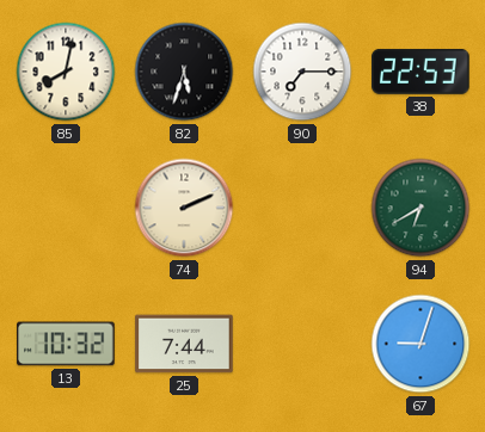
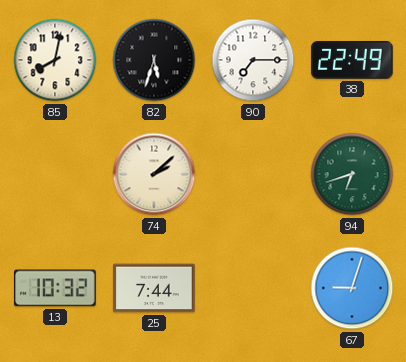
38: 22:53 -> 22:49
74: 2:11 -> 2:08
94: 6:40 -> 6:42
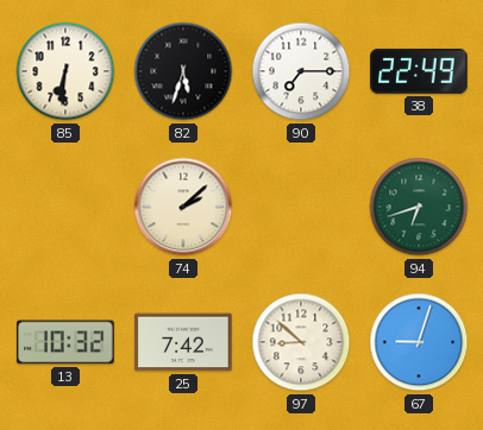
85: 8:02 -> 6:31
25: 7:44 -> 7:42
97: none -> 8:52
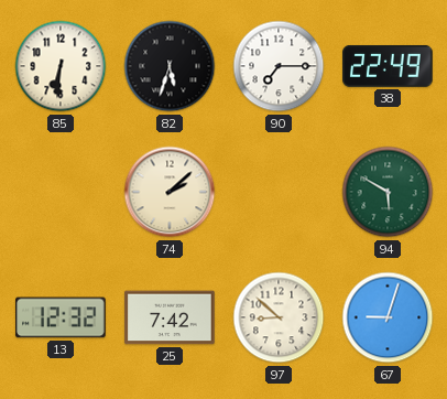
94: 6:42 -> 5:50
13: 10:32 -> 12:32
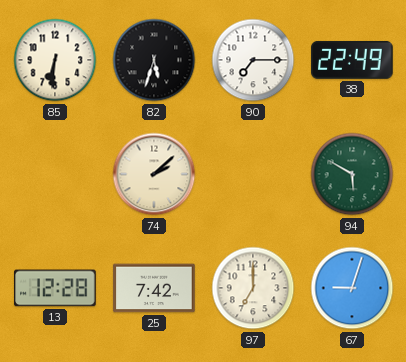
13: 12:32 -> 12:28
97: 8:52 -> 7:00
